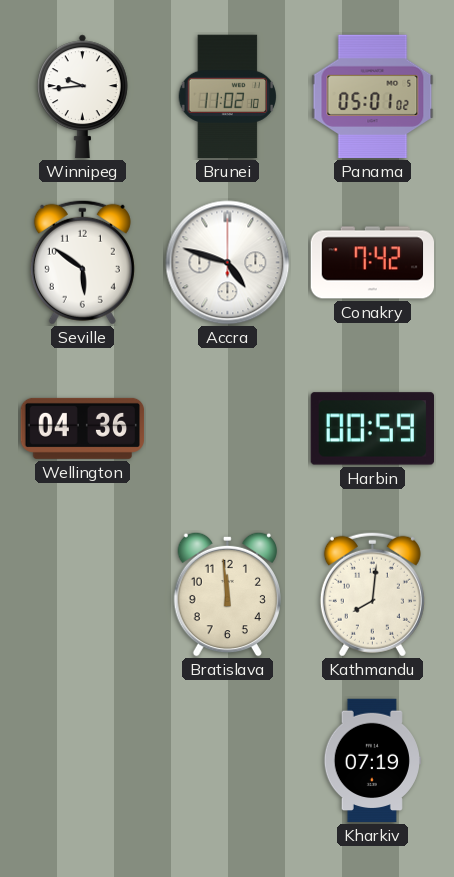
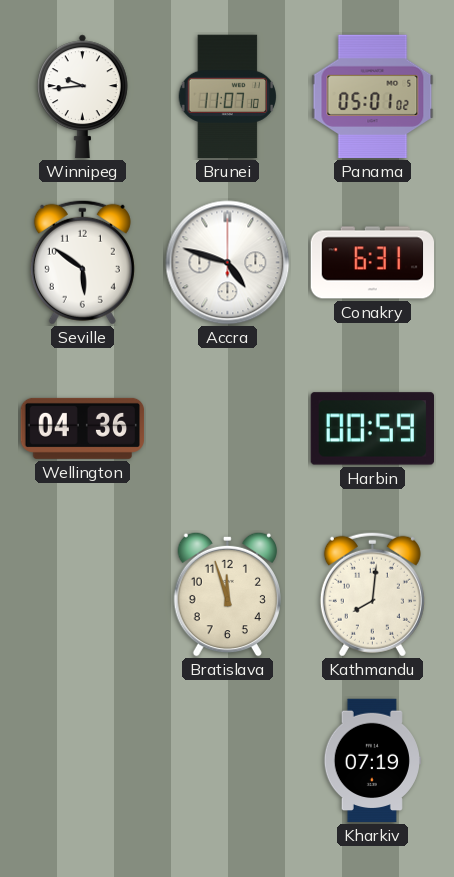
Brunei: 11:02 -> 11:07
Conakry: 7:42 -> 6:31
Bratislava: 11:59 -> 11:57
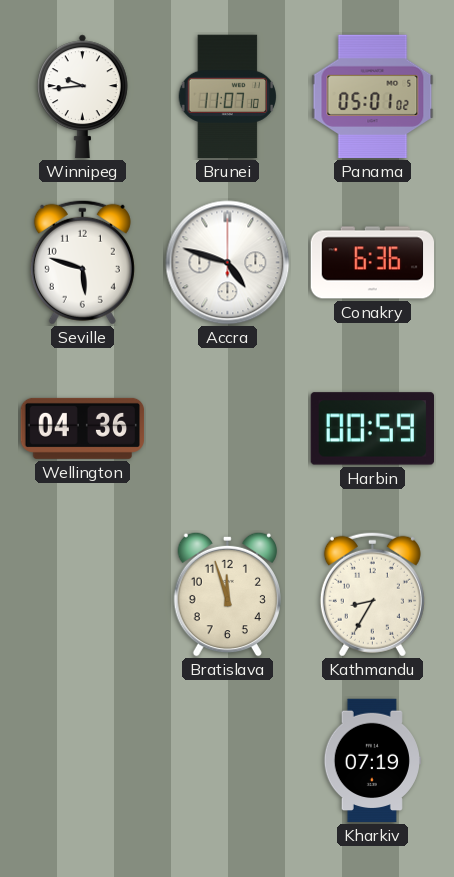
Seville: 5:51 -> 5:48
Conakry: 6:31 -> 6:36
Kathmandu: 8:01 -> 8:35
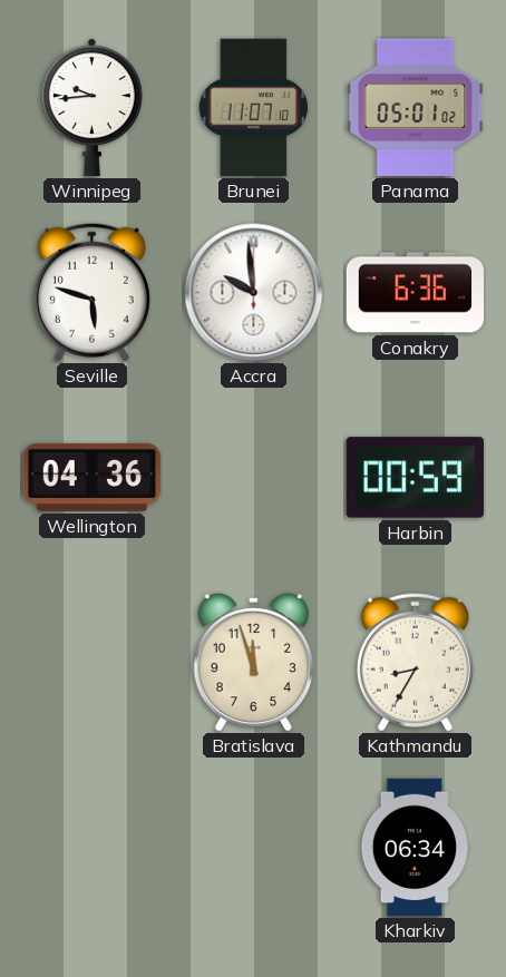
Accra: 4:48 -> 9:59
Kharkiv: 07:19 -> 06:34
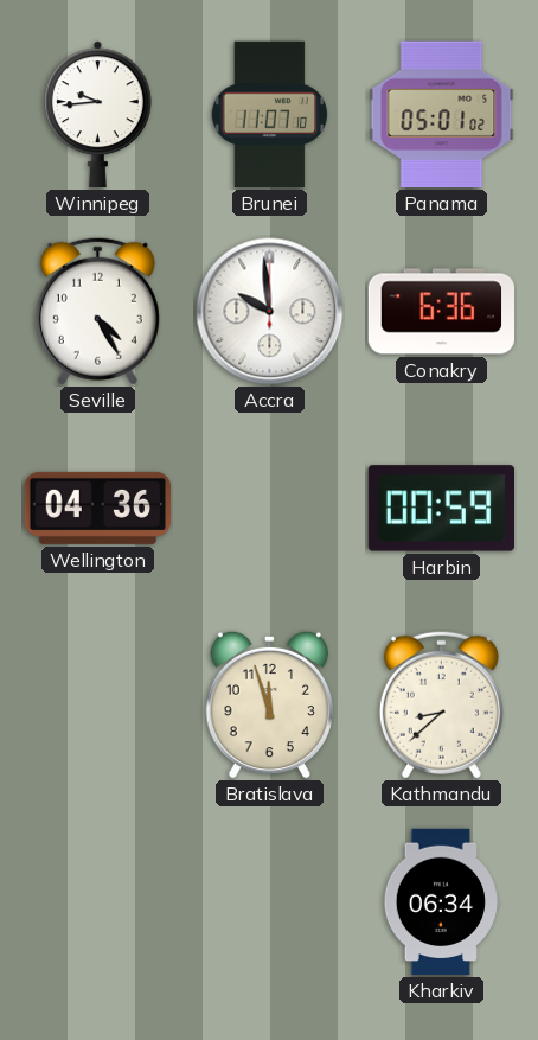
Seville: 5:48 -> 4:25
Kathmandu: 8:35 -> 8:38
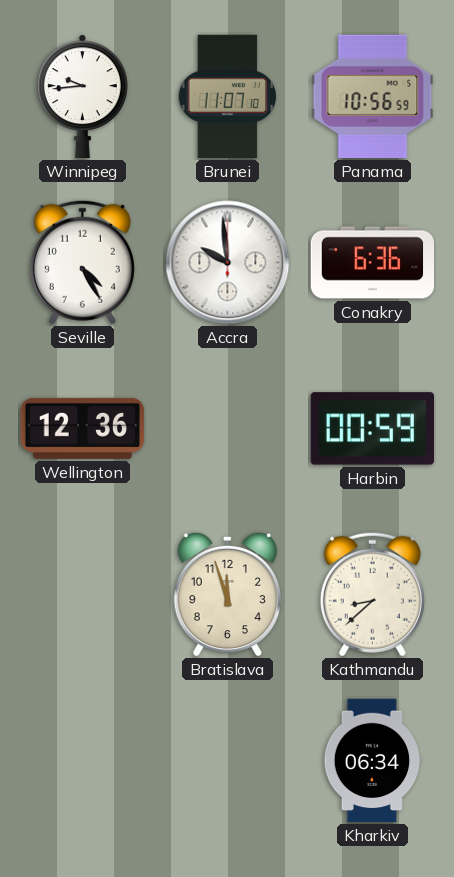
Panama: 05:01 -> 10:56
Wellington: 04:36 -> 12:36
